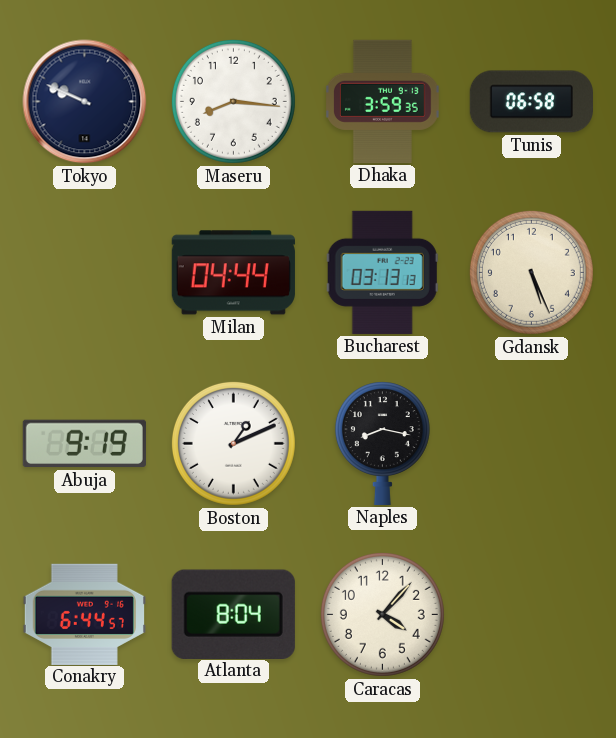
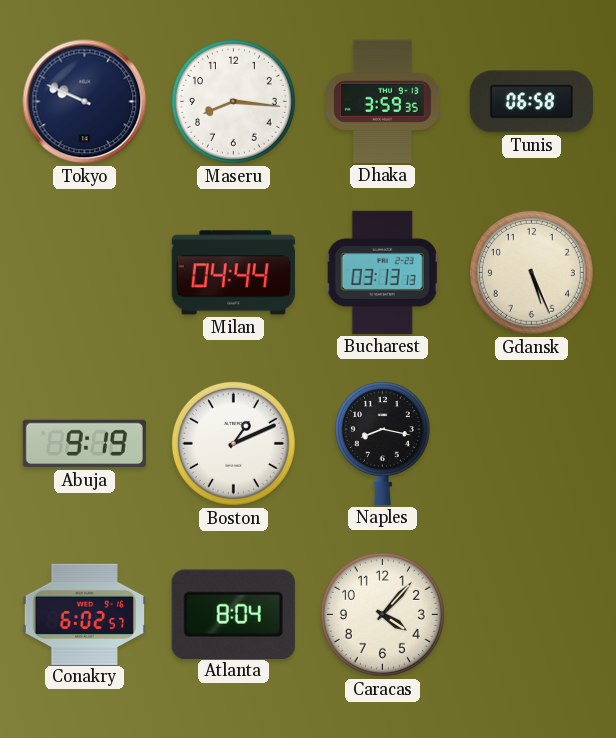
Conakry: 6:44 -> 6:02
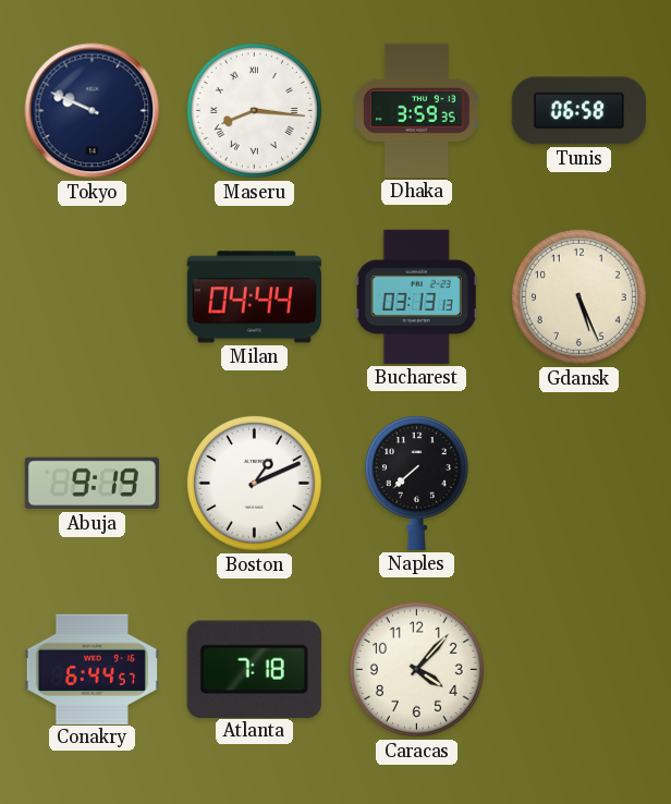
Maseru numerals: Arabic -> Roman
Naples: 8:17 -> 7:38
Conakry: 6:02 -> 6:44
Atlanta: 8:04 -> 7:18
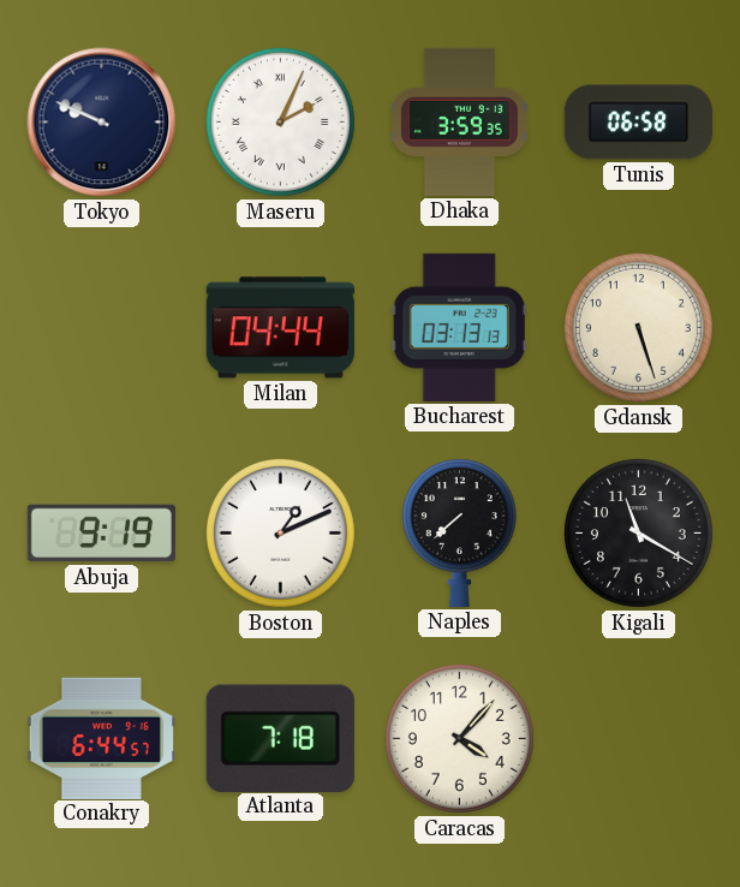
Maseru: 8:16 -> 2:04
Gdansk: 5:26 -> 5:27
Kigali: none -> 11:20
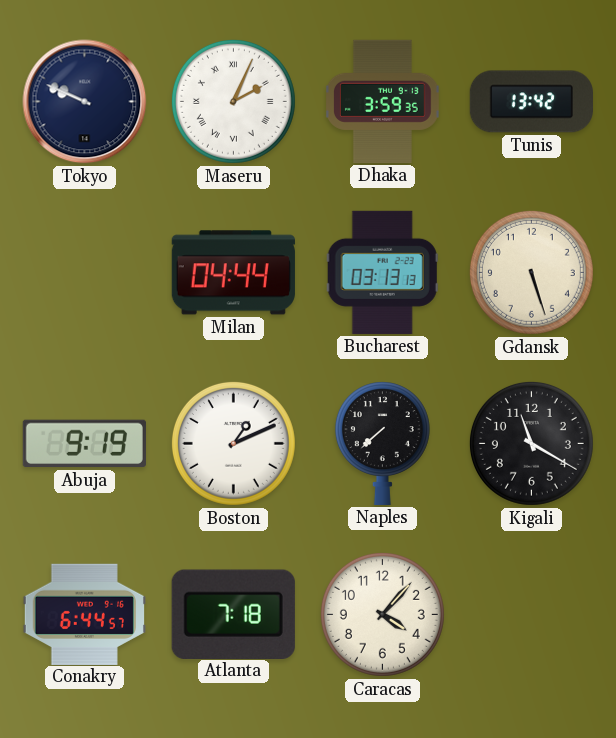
Tunis: 06:58 -> 13:42
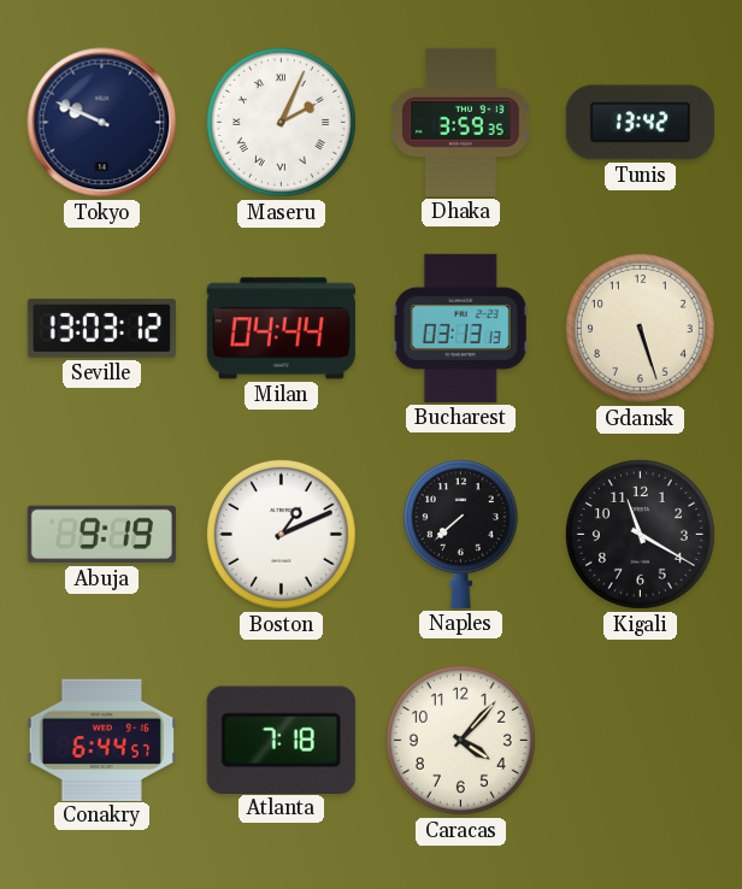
Seville: none -> 13:03
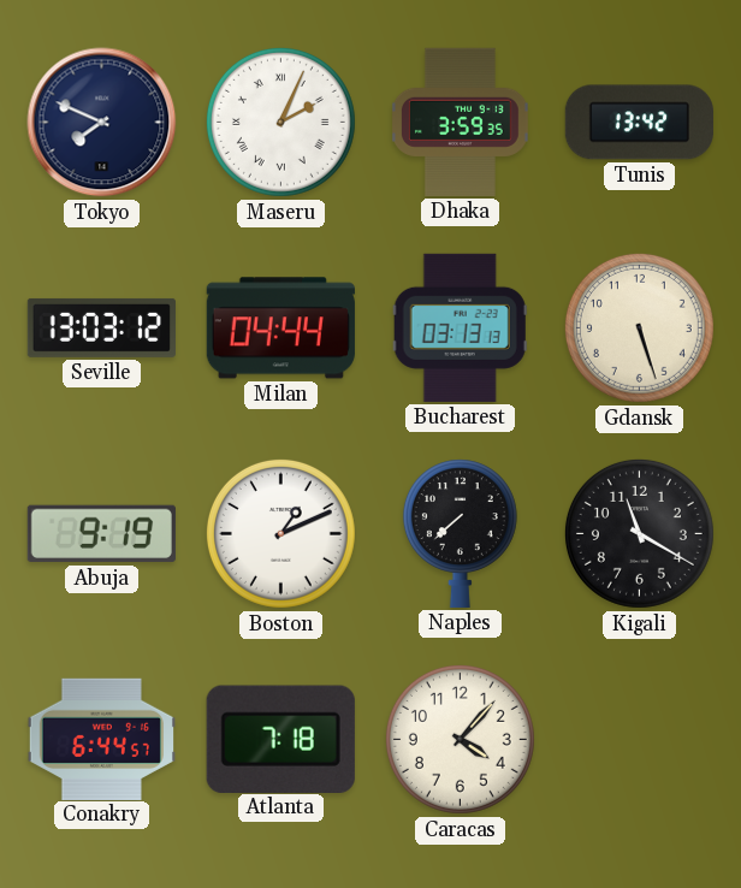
Tokyo: 9:49 -> 7:49
